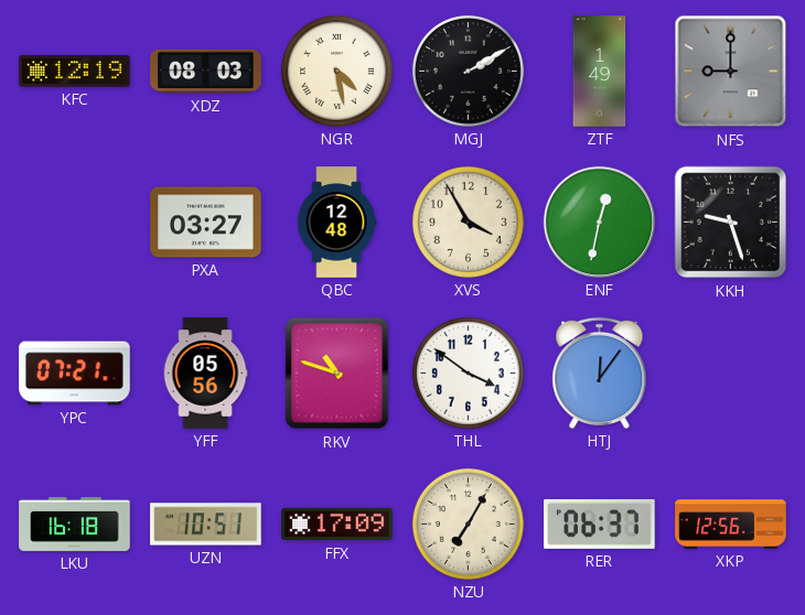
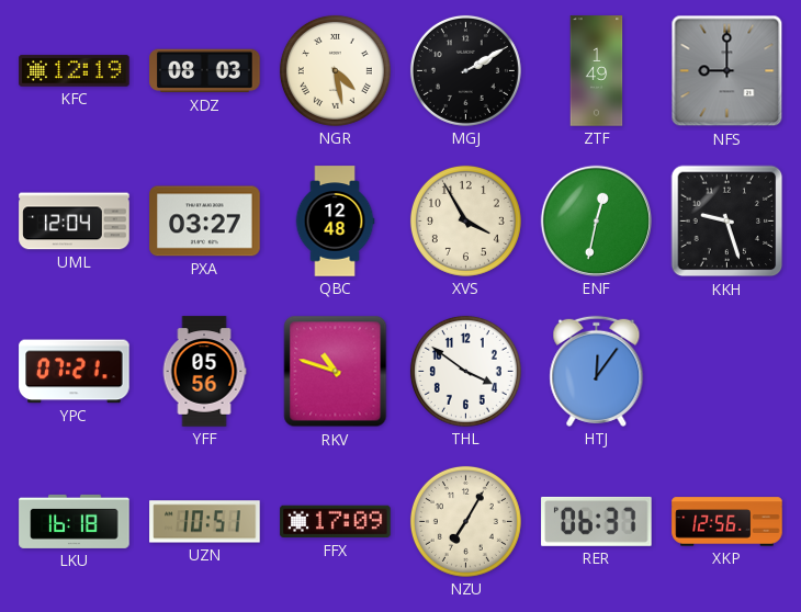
UML: none -> 12:04
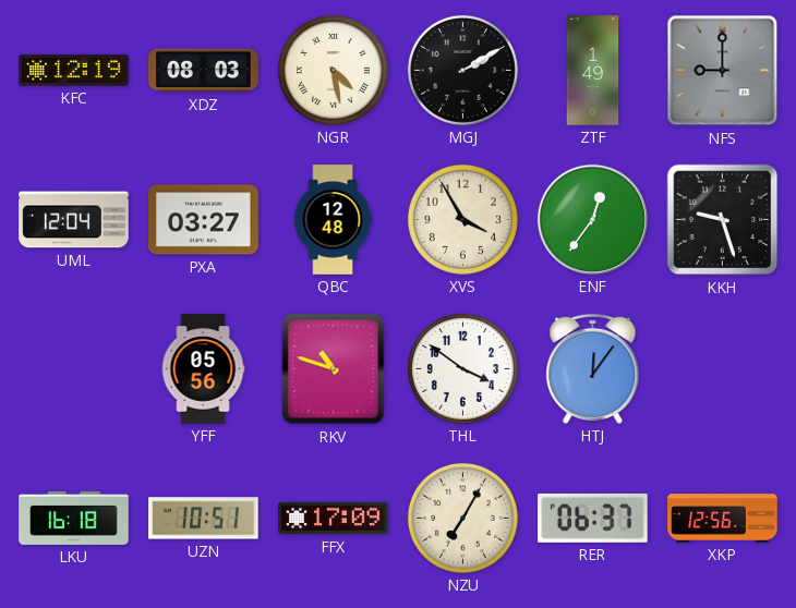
ENF: 12:32 -> 12:36
YPC: 07:21 -> none
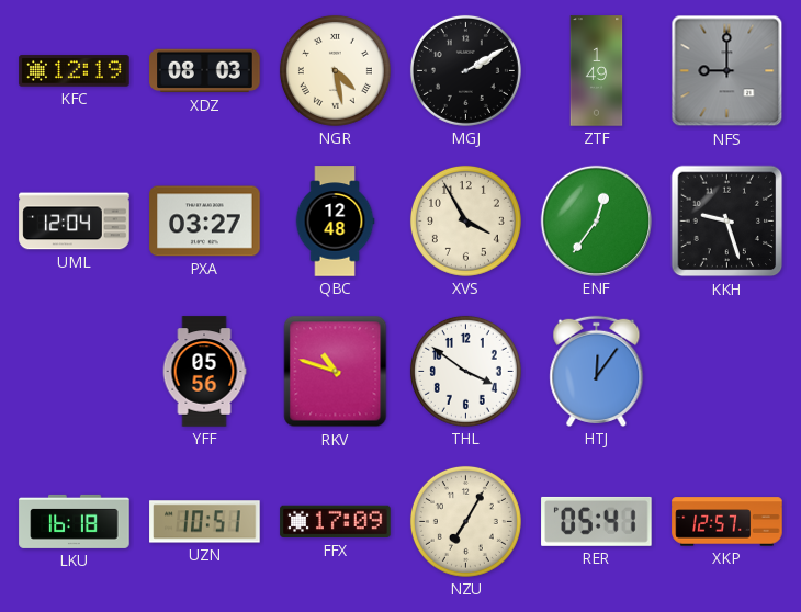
RER: 06:37 -> 05:41
XKP: 12:56 -> 12:57
